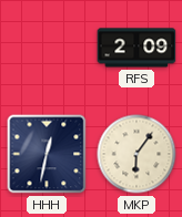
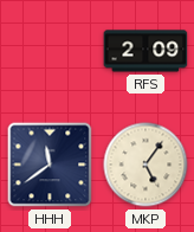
HHH: 12:32 -> 11:39
MKP: 6:06 -> 5:06
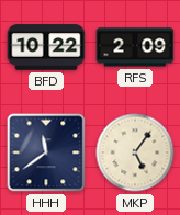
BFD: none -> 10:22
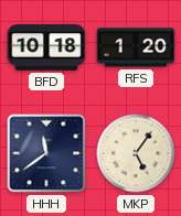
BFD: 10:22 -> 10:18
RFS: 2:09 -> 1:20
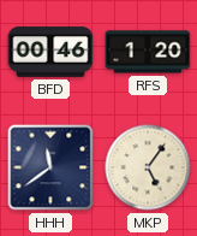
BFD: 10:18 -> 00:46
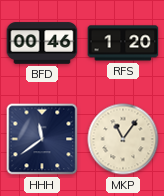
MKP: 5:06 -> 11:06
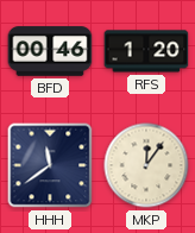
MKP: 11:06 -> 12:06
